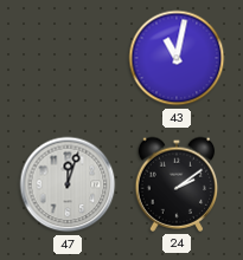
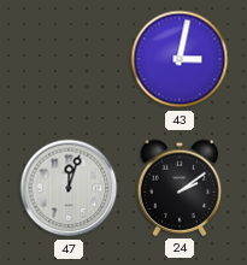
43: 11:02 -> 3:02
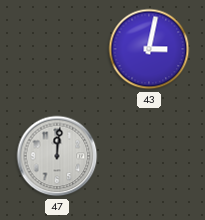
47: 12:03 -> 12:01
24: 2:09 -> none
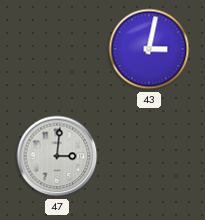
47: 12:01 -> 3:01
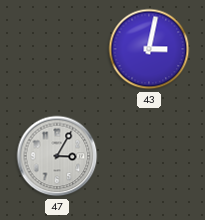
47: 3:01 -> 3:05
